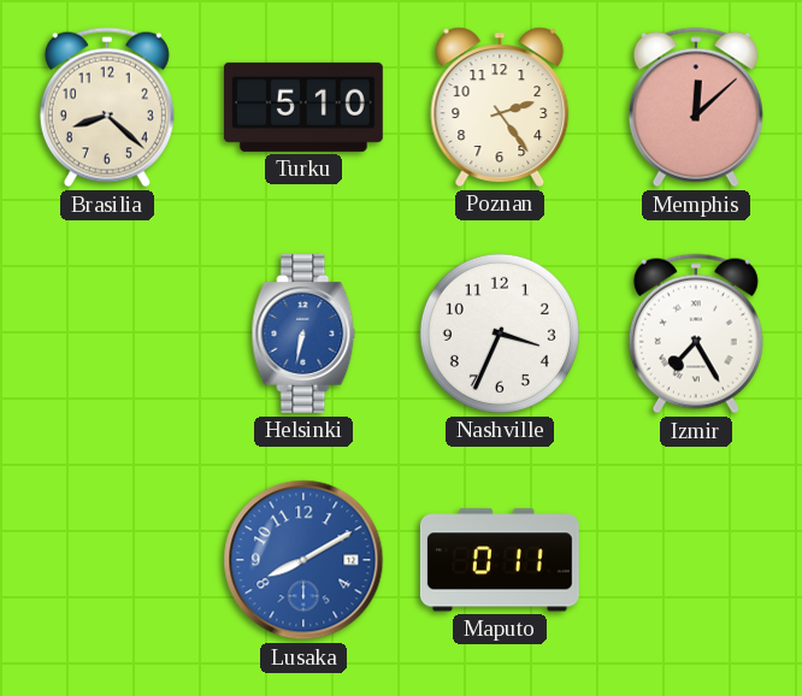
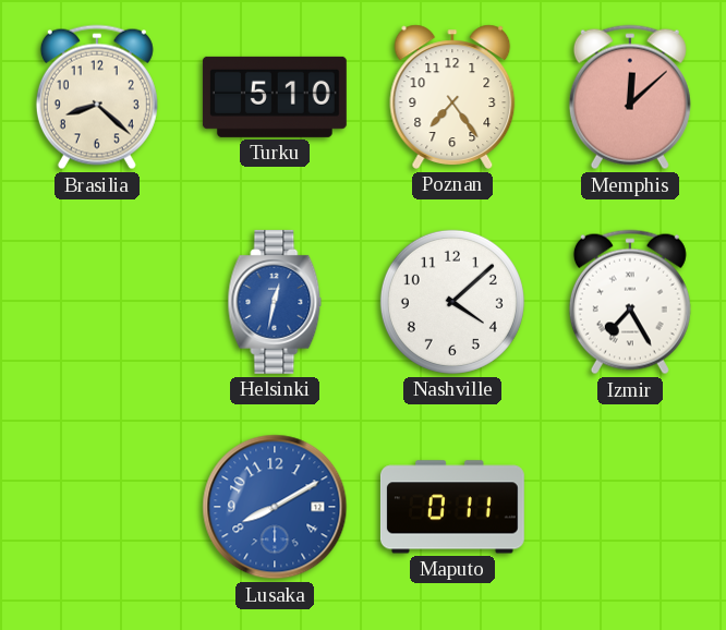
Poznan: 2:24 -> 7:24
Helsinki: 6:32 -> 12:32
Nashville: 3:34 -> 4:08
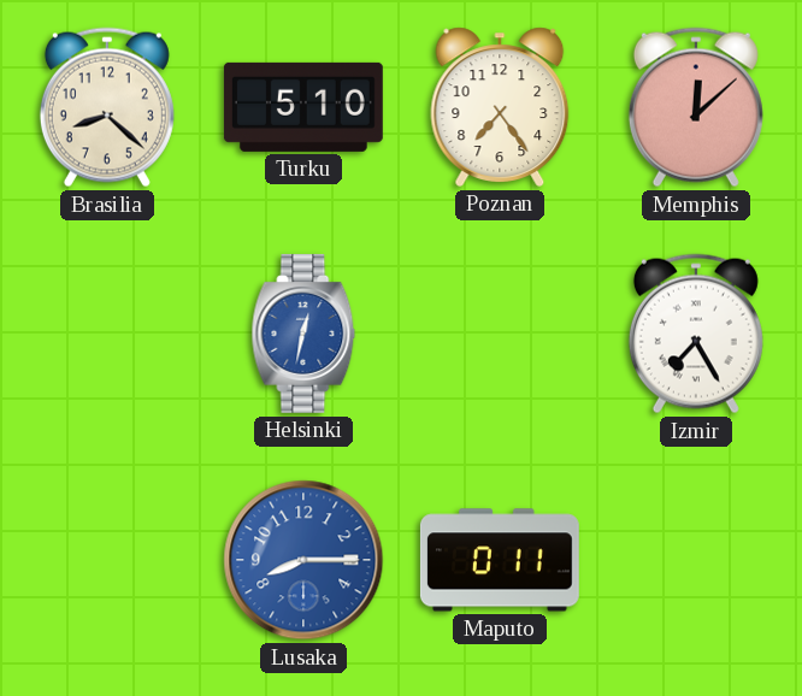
Nashville: 4:08 -> none
Lusaka: 8:10 -> 8:15
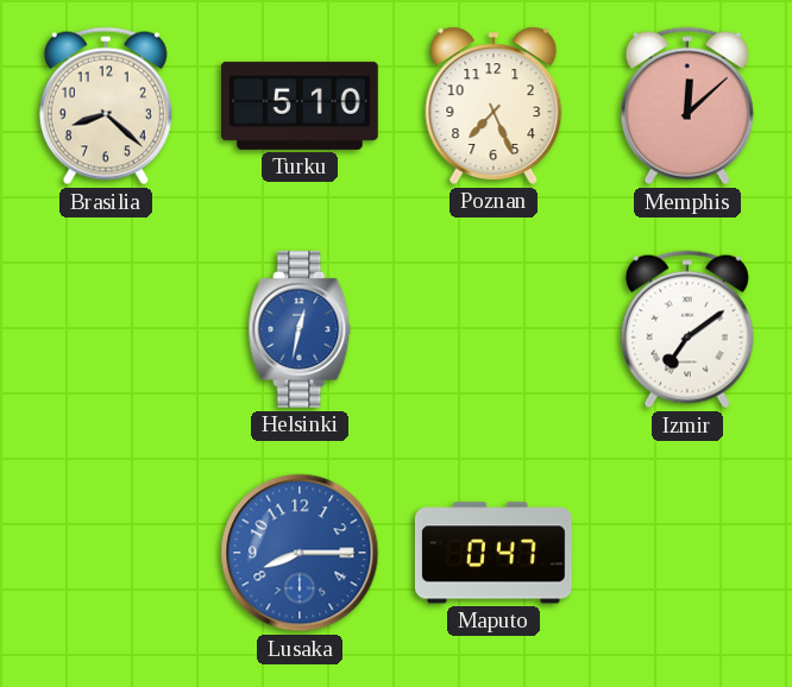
Poznan: 7:24 -> 7:26
Izmir: 7:25 -> 7:09
Maputo: 0:11 -> 0:47
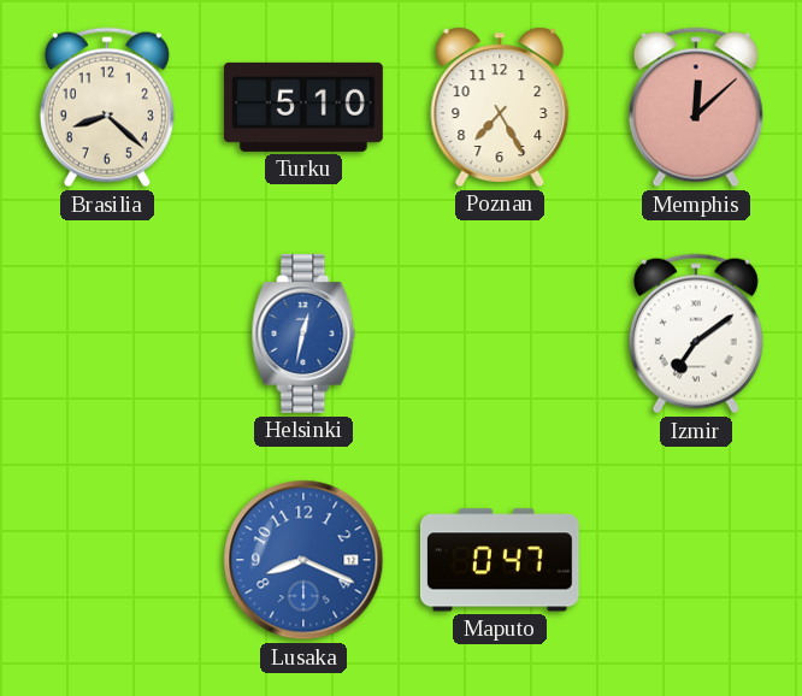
Poznan: 7:26 -> 7:25
Lusaka: 8:15 -> 8:19
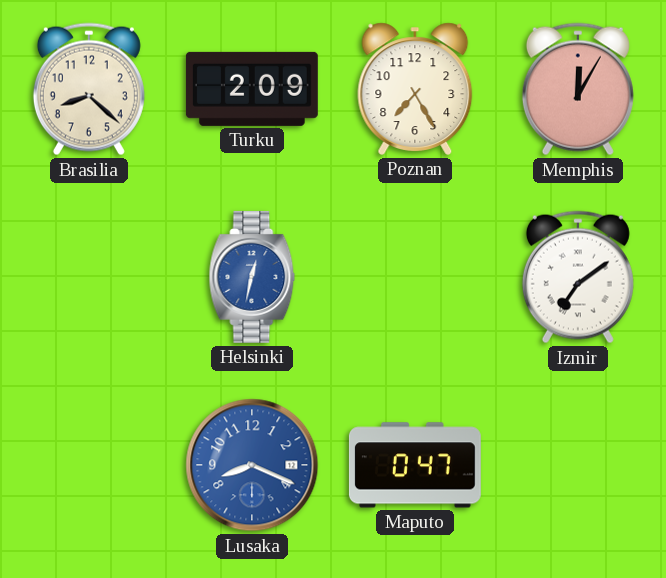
Turku: 5:10 -> 2:09
Memphis: 12:08 -> 12:05
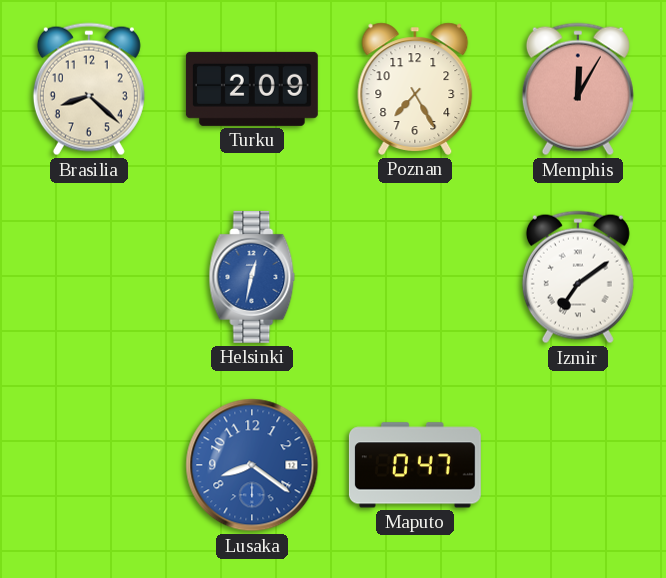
Lusaka: 8:19 -> 8:21
